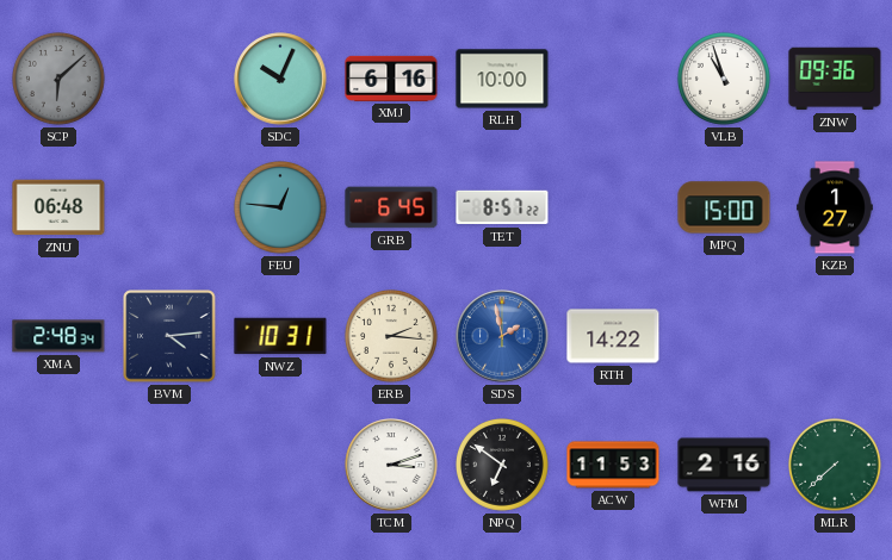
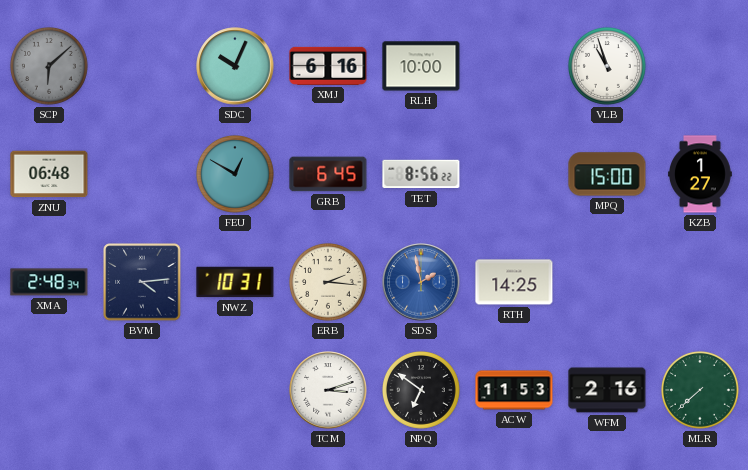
ZNW: 09:36 -> none
FEU: 12:46 -> 12:50
TET: 8:57 -> 8:56
RTH: 14:22 -> 14:25
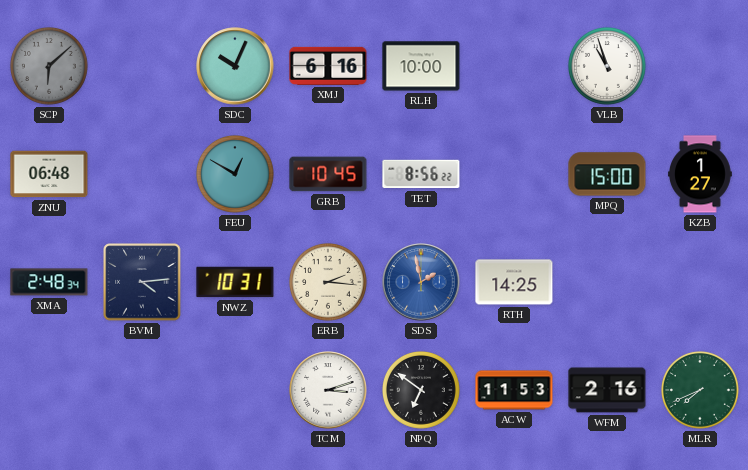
GRB: 6:45 -> 10:45
MLR: 7:38 -> 7:41
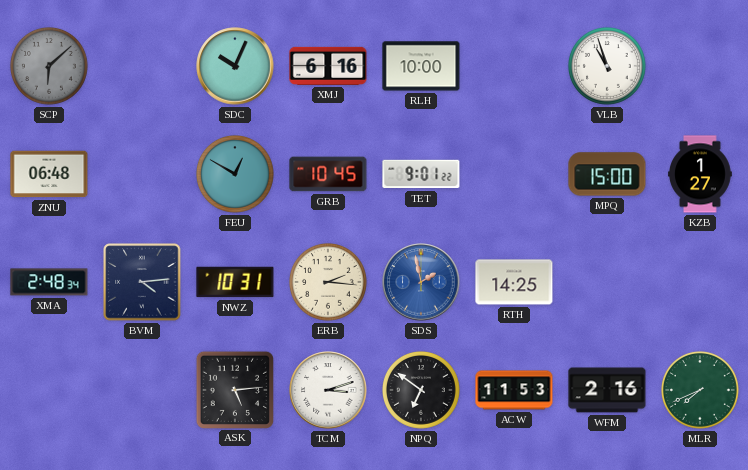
TET: 8:56 -> 9:01
ASK: none -> 5:14
